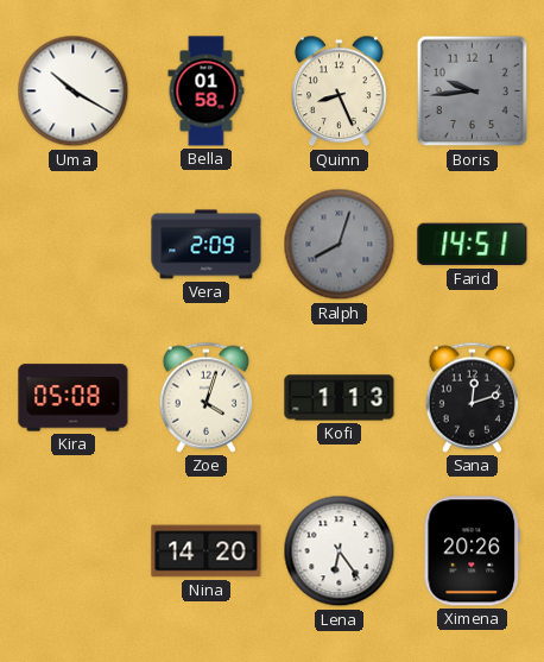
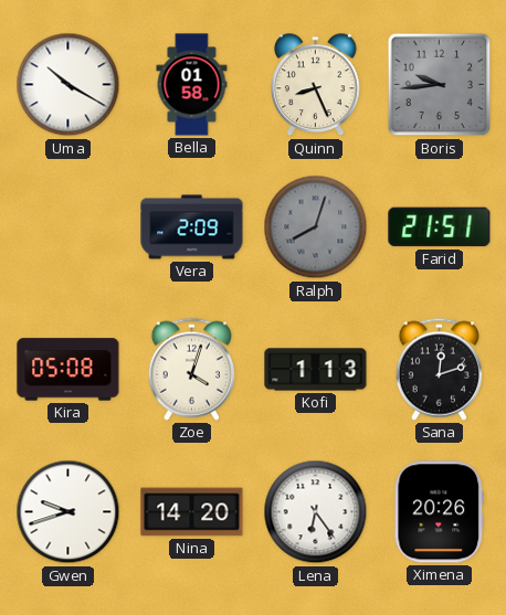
Farid: 14:51 -> 21:51
Gwen: none -> 9:42
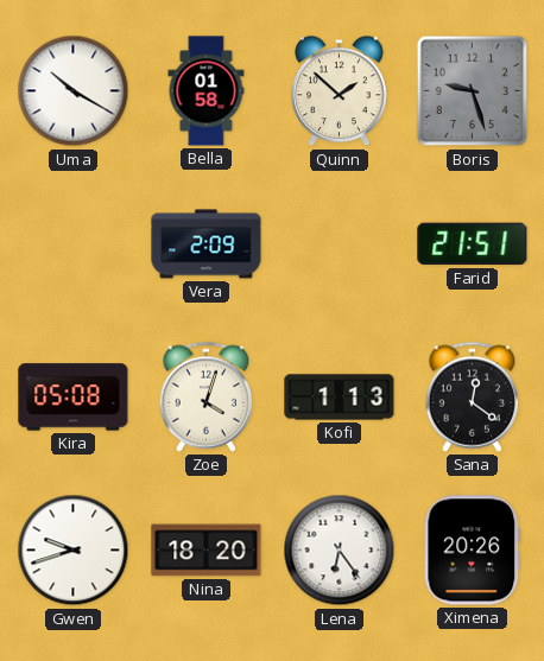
Quinn: 8:26 -> 1:52
Boris: 9:44 -> 9:27
Ralph: 8:03 -> none
Sana: 12:12 -> 12:21
Nina: 14:20 -> 18:20
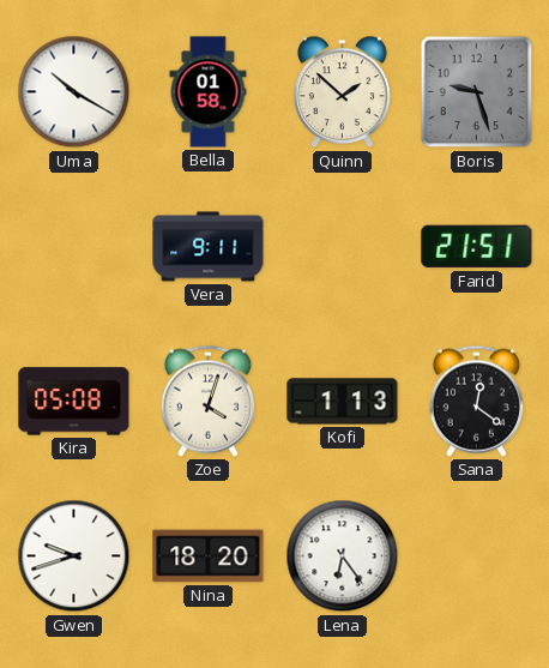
Vera: 2:09 -> 9:11
Ximena: 20:26 -> none
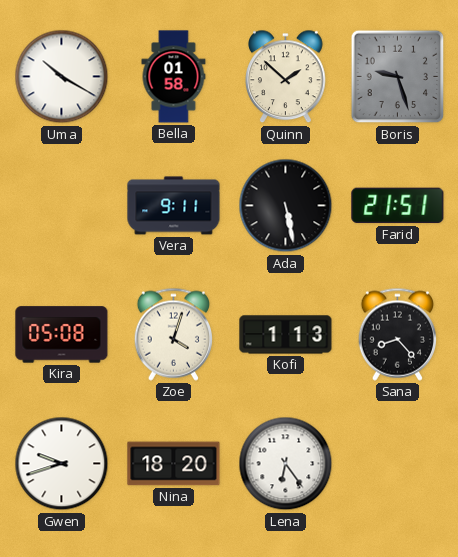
Ada: none -> 5:28
Sana: 12:21 -> 8:23
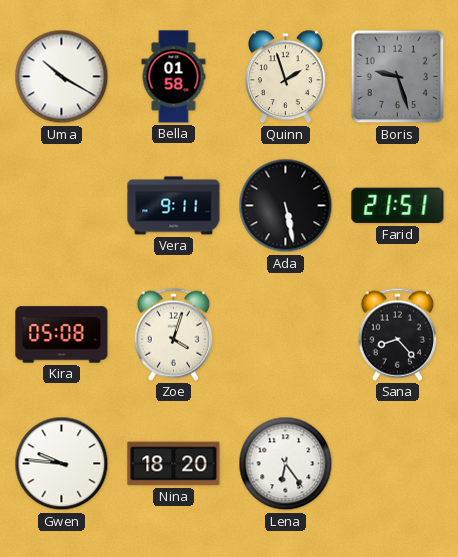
Quinn: 1:52 -> 1:57
Kofi: 1:13 -> none
Gwen: 9:42 -> 9:46
